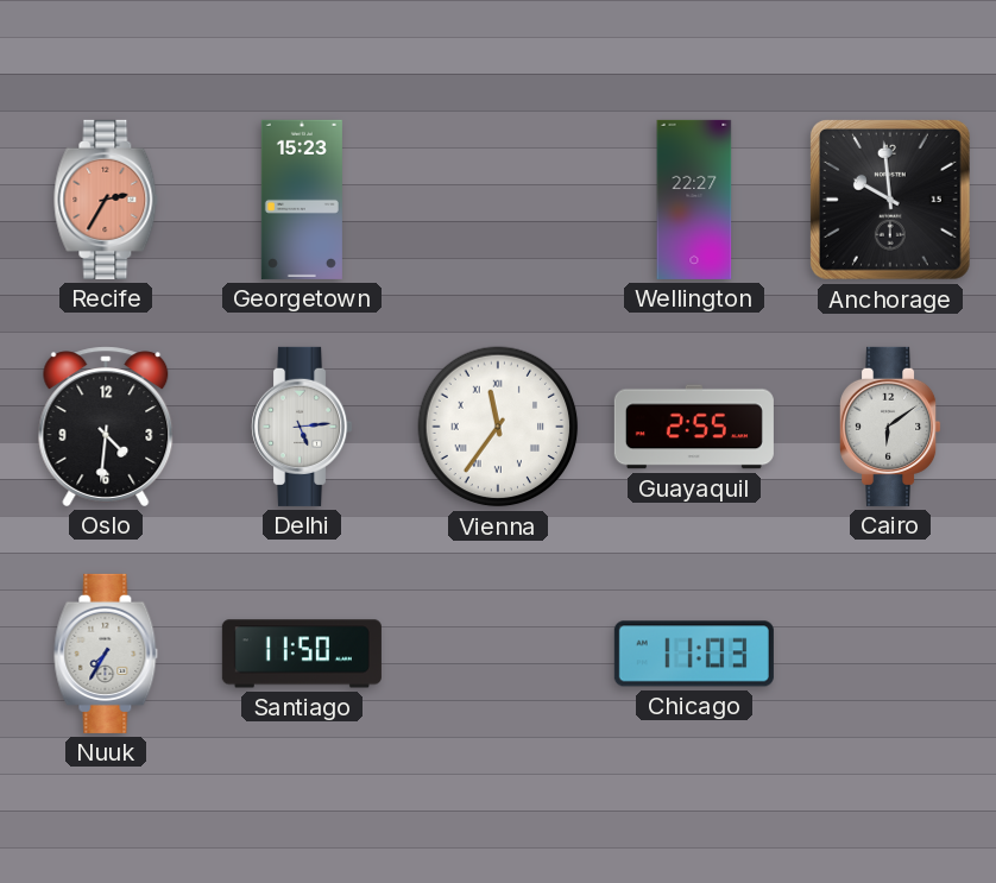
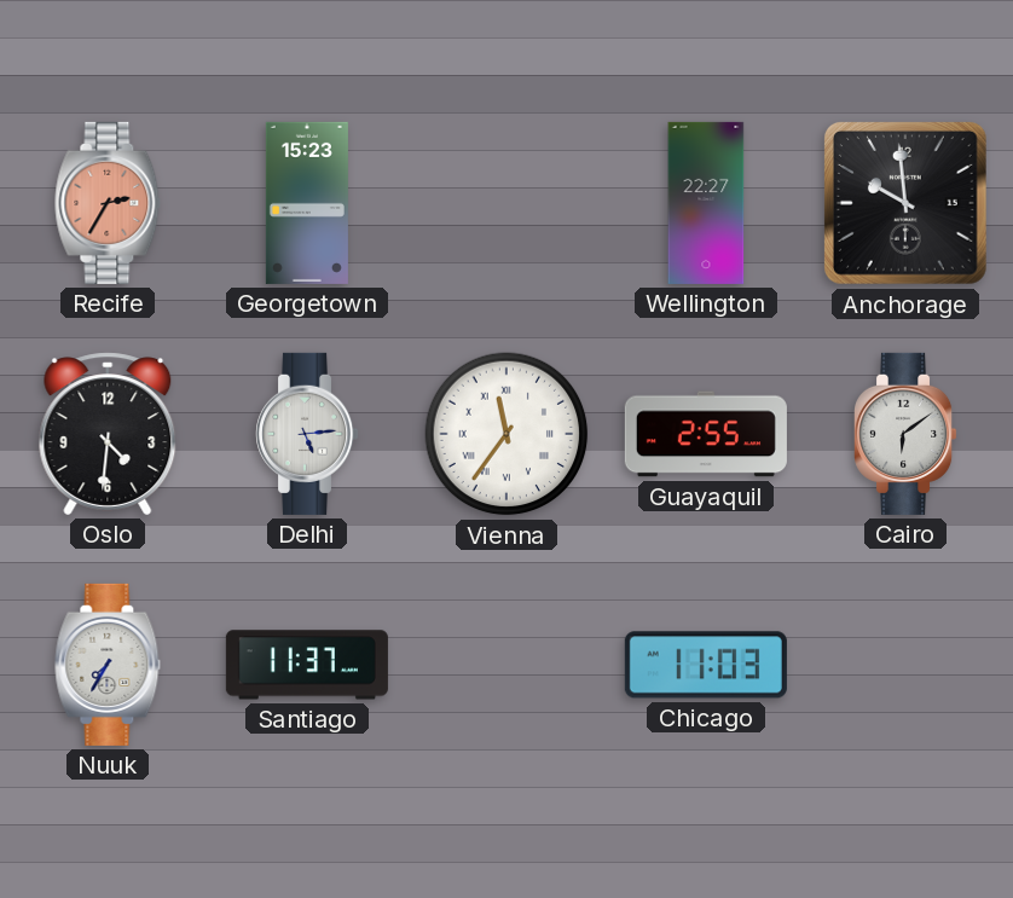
Santiago: 11:50 -> 11:37
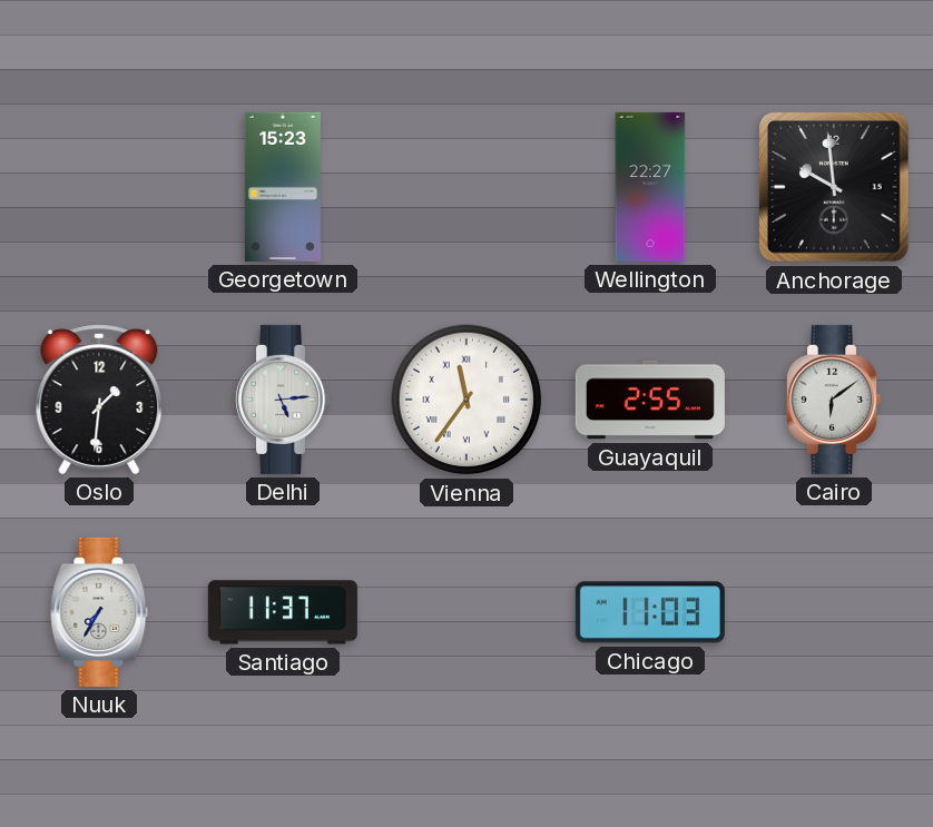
Recife: 2:35 -> none
Oslo: 4:31 -> 1:31
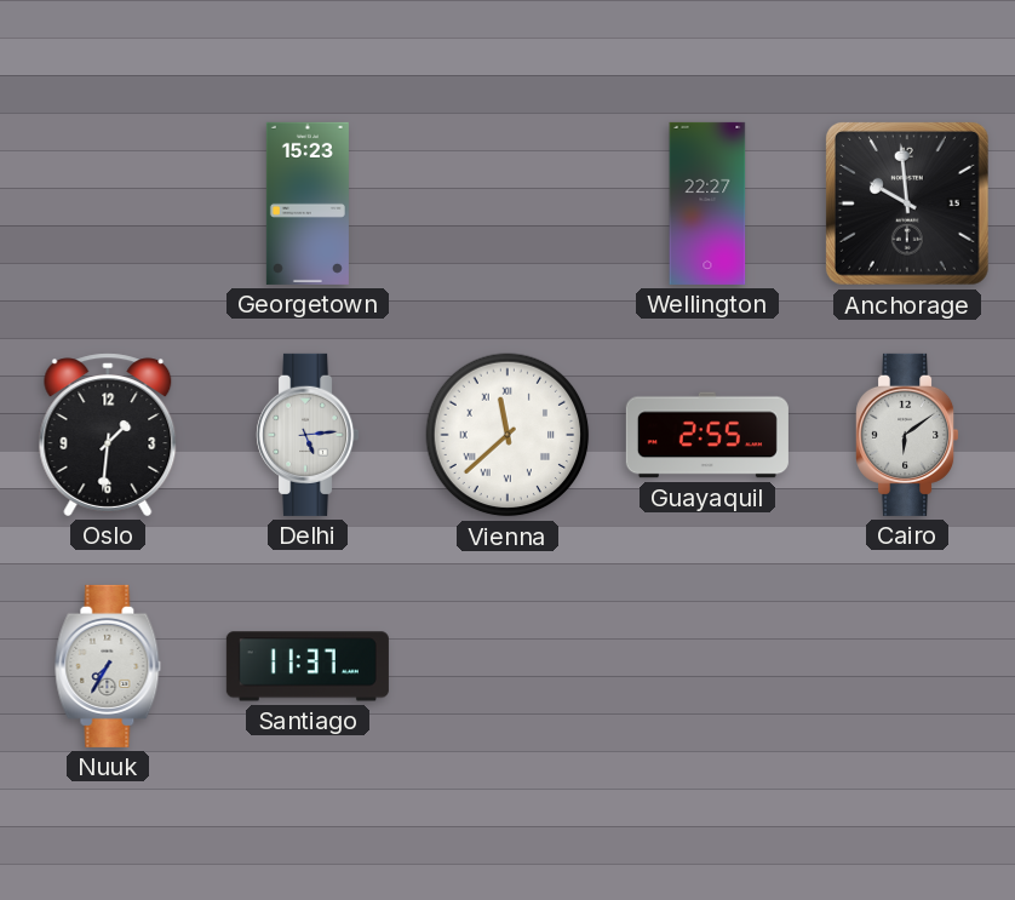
Vienna: 11:36 -> 11:38
Chicago: 11:03 -> none
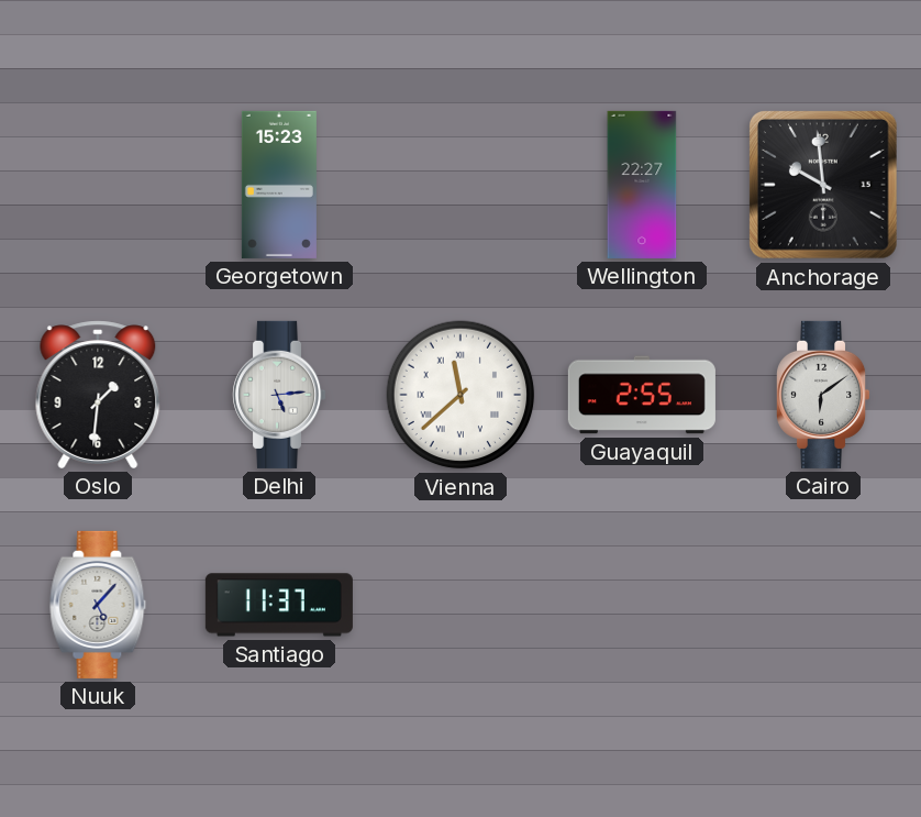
Nuuk: 7:35 -> 5:07
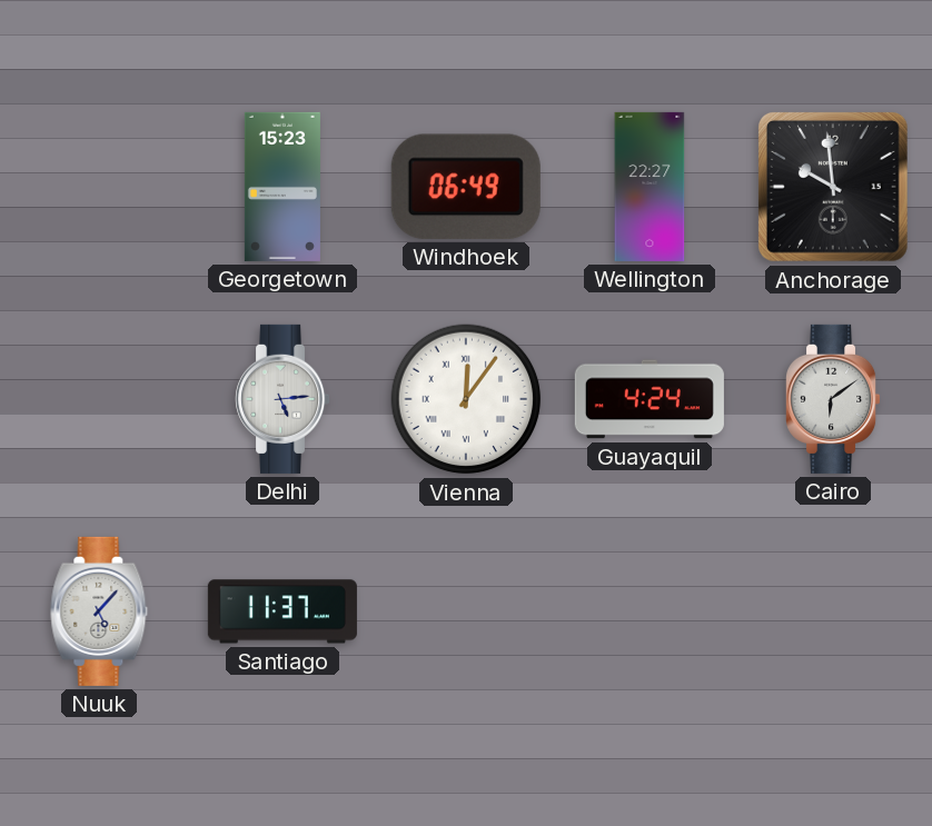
Windhoek: none -> 06:49
Oslo: 1:31 -> none
Vienna: 11:38 -> 12:06
Guayaquil: 2:55 -> 4:24
